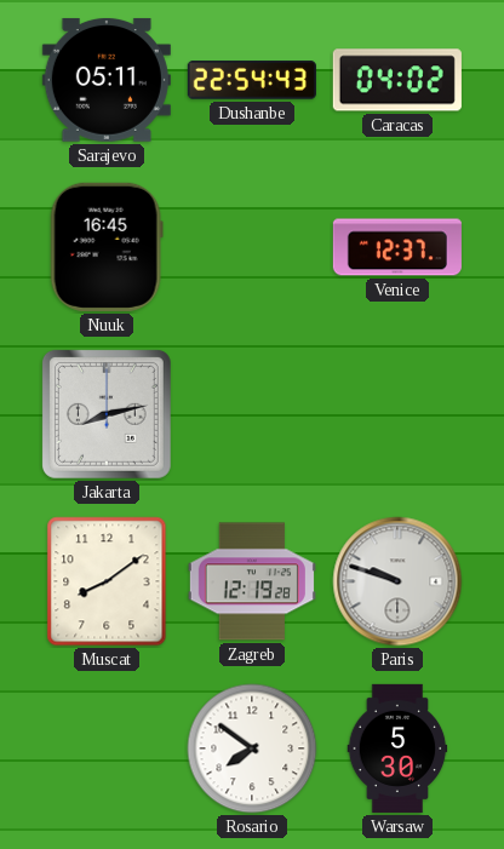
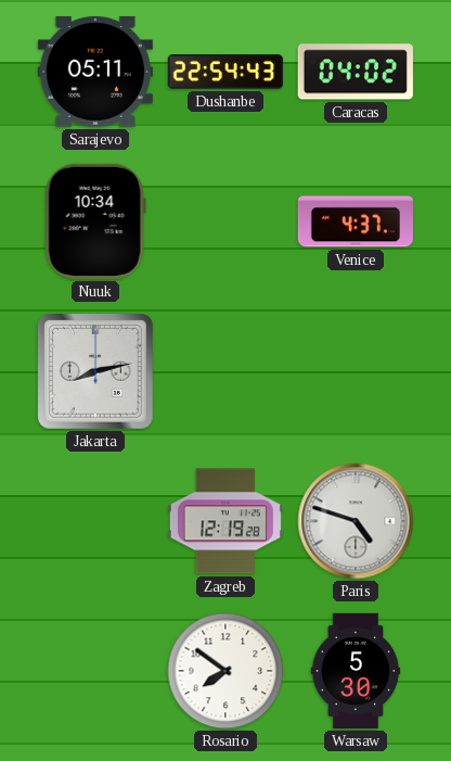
Nuuk: 16:45 -> 10:34
Venice: 12:37 -> 4:37
Muscat: 8:09 -> none
Paris: 9:48 -> 4:48
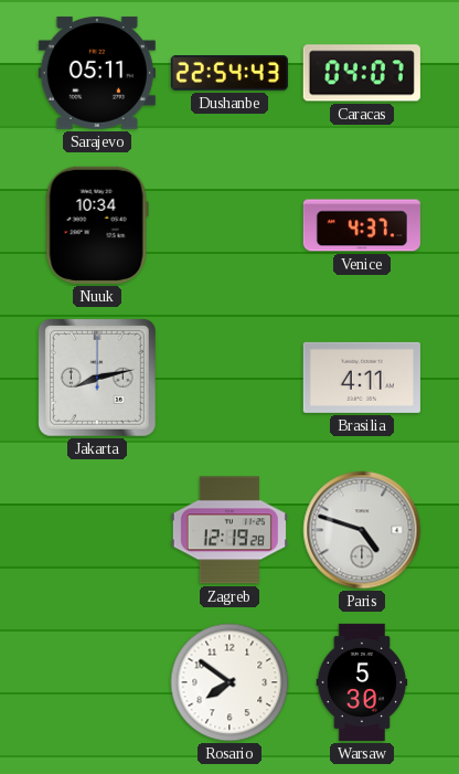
Caracas: 04:02 -> 04:07
Brasilia: none -> 4:11
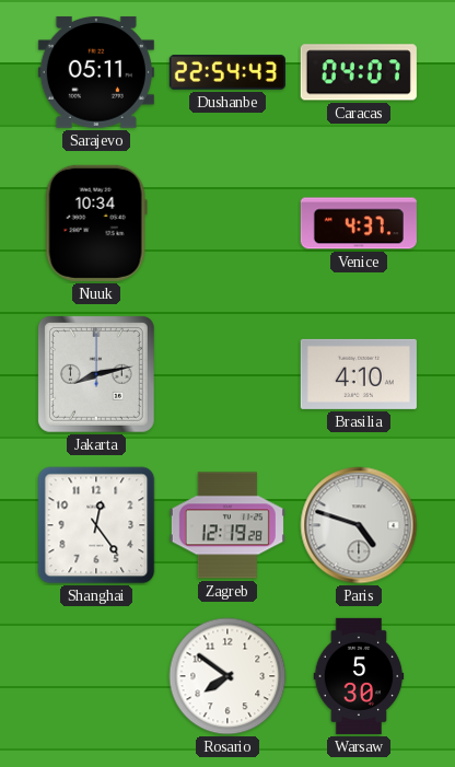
Brasilia: 4:11 -> 4:10
Shanghai: none -> 12:24
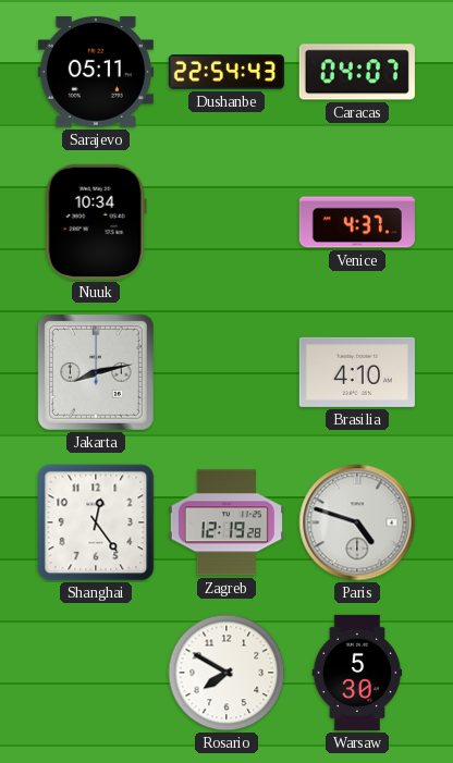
Rosario: 7:51 -> 7:50
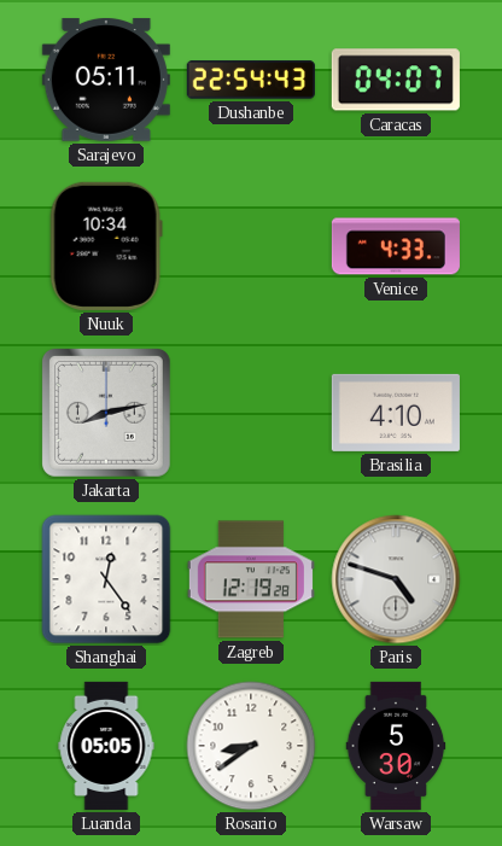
Venice: 4:37 -> 4:33
Luanda: none -> 05:05
Rosario: 7:50 -> 8:39
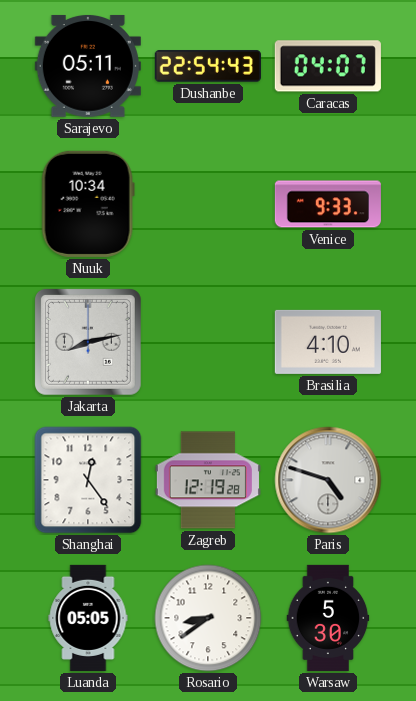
Venice: 4:33 -> 9:33
